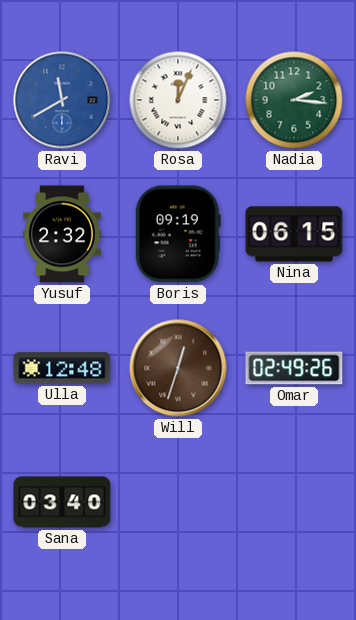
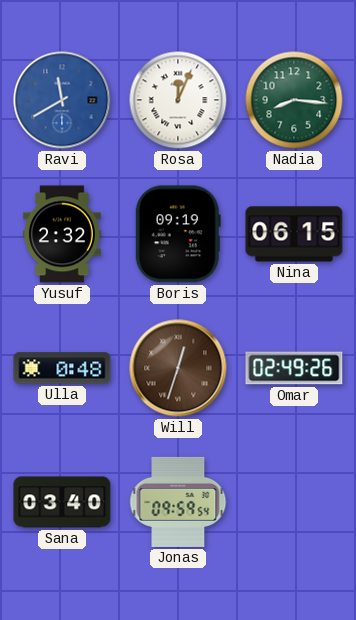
Nadia: 2:16 -> 8:16
Ulla: 12:48 -> 0:48
Jonas: none -> 09:59
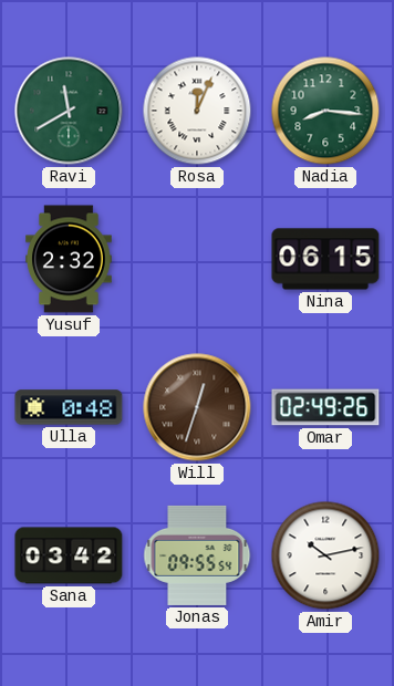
Ravi dial: blue -> green
Boris: 09:19 -> none
Sana: 03:40 -> 03:42
Jonas: 09:59 -> 09:55
Amir: none -> 10:13
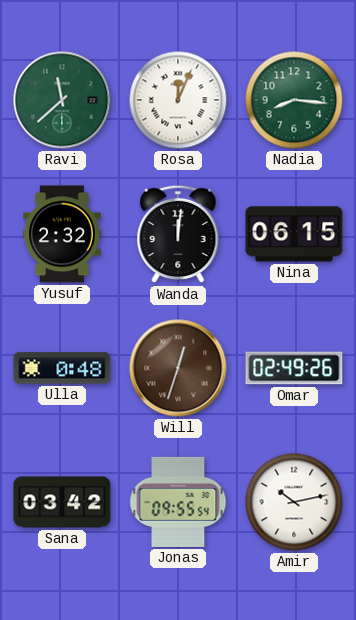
Ravi: 11:40 -> 11:38
Wanda: none -> 12:01
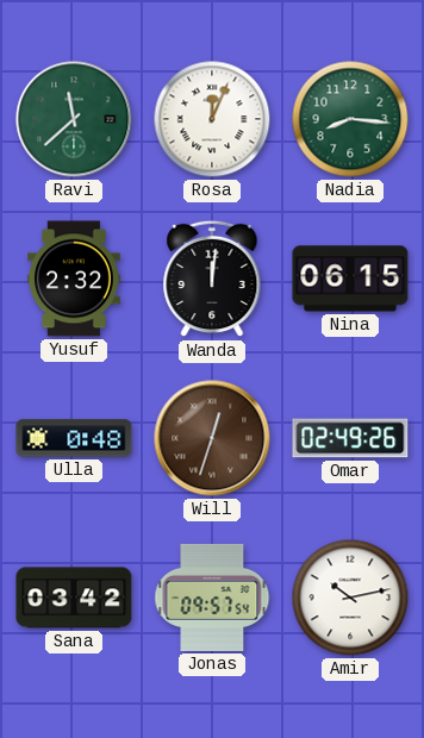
Jonas: 09:55 -> 09:57
